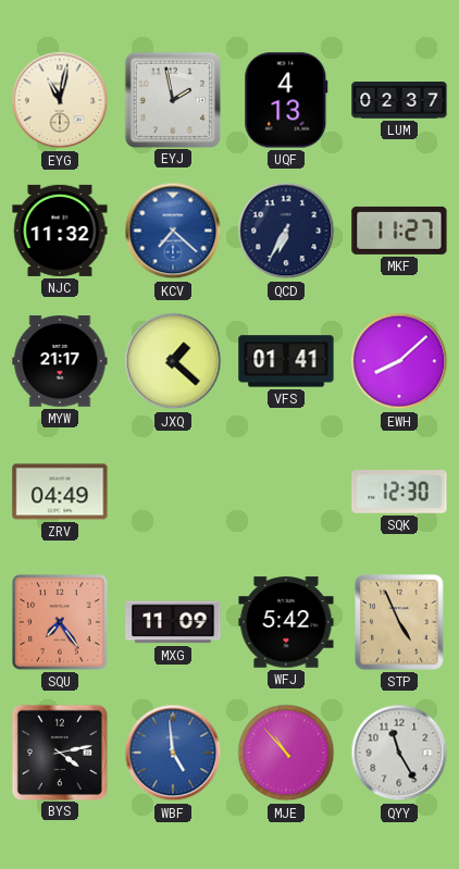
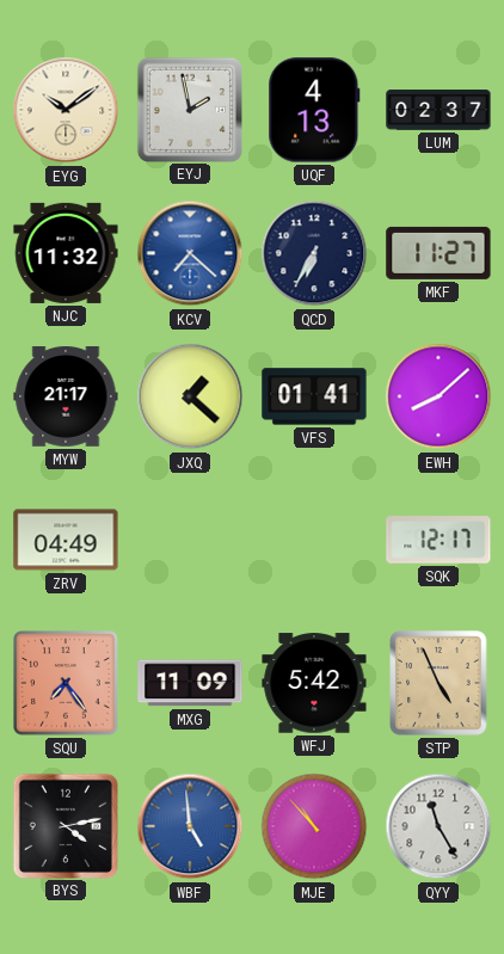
EYG: 11:02 -> 10:09
SQK: 12:30 -> 12:17
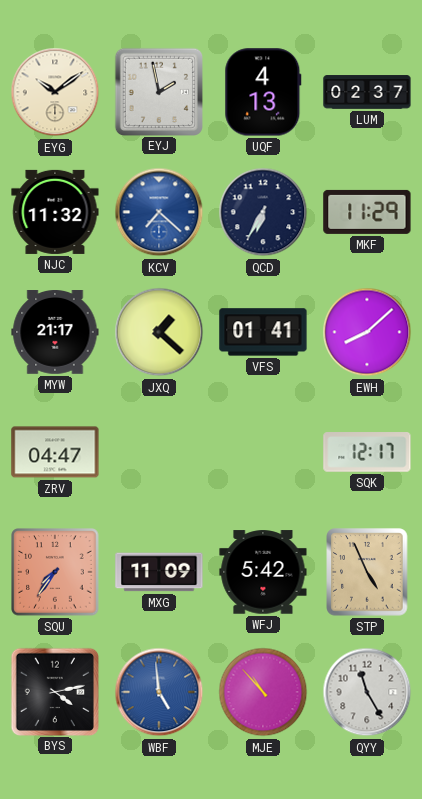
MKF: 11:27 -> 11:29
ZRV: 04:49 -> 04:47
SQU: 7:24 -> 7:36
